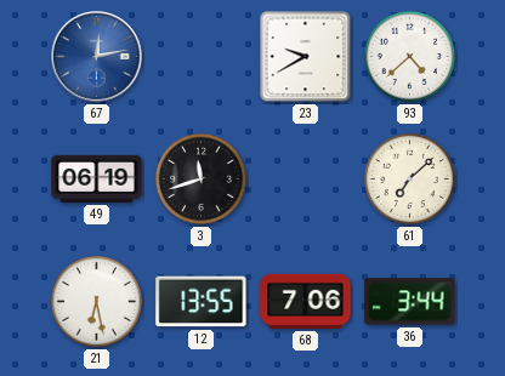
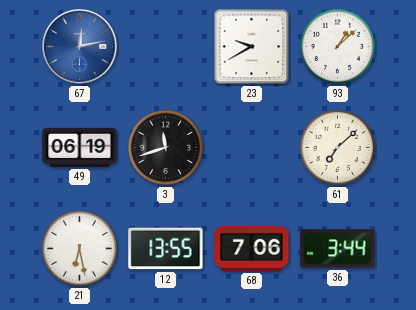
93: 4:38 -> 1:08
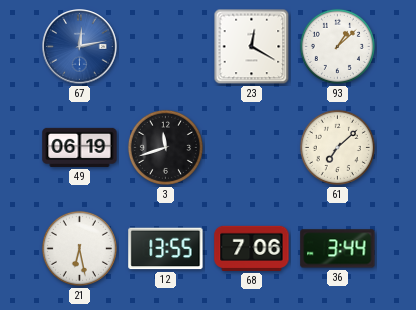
23: 9:40 -> 12:20
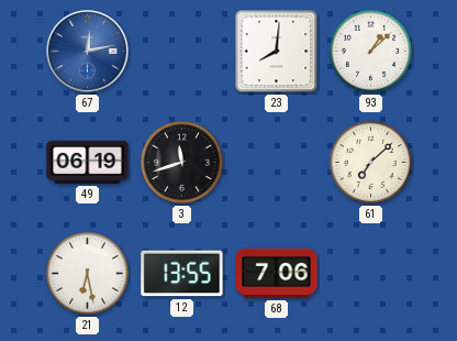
23: 12:20 -> 8:01
36: 3:44 -> none
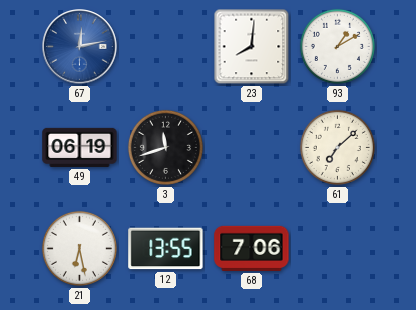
93: 1:08 -> 1:10
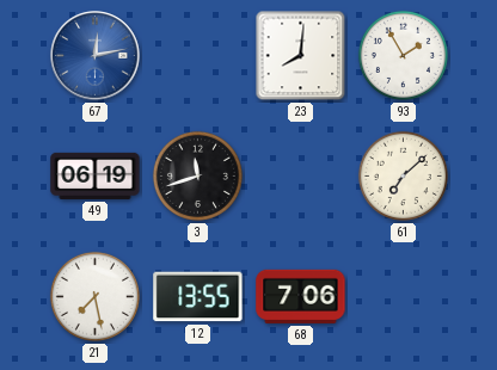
93: 1:10 -> 1:55
21: 6:28 -> 7:28
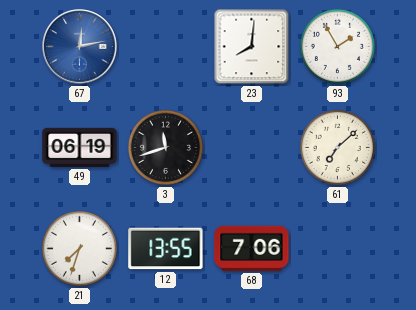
21: 7:28 -> 7:33
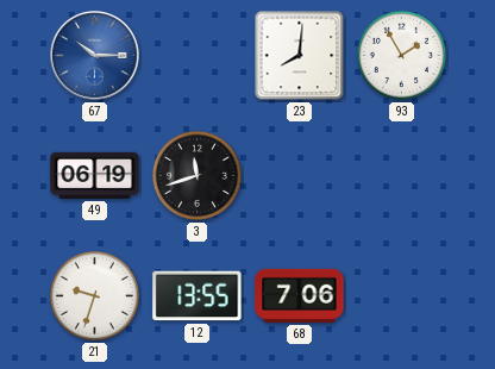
67: 12:13 -> 10:15
61: 7:08 -> none
21: 7:33 -> 9:33
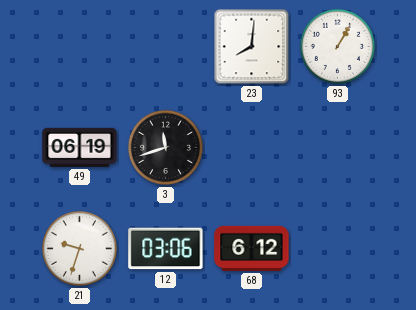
67: 10:15 -> none
93: 1:55 -> 1:05
12: 13:55 -> 03:06
68: 7:06 -> 6:12
